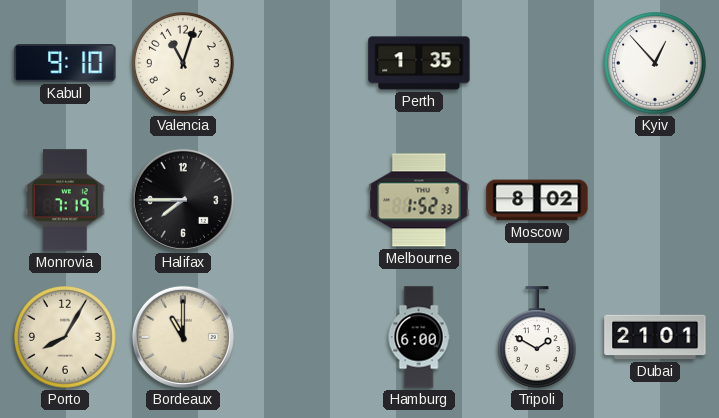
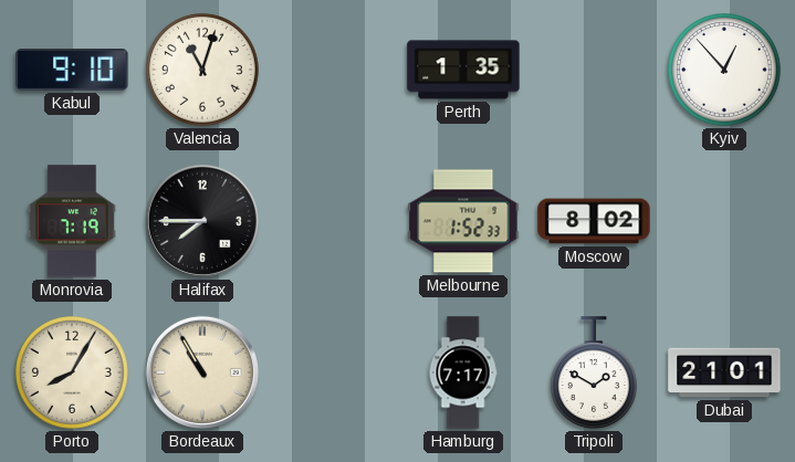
Bordeaux: 11:00 -> 10:55
Hamburg: 6:00 -> 7:17
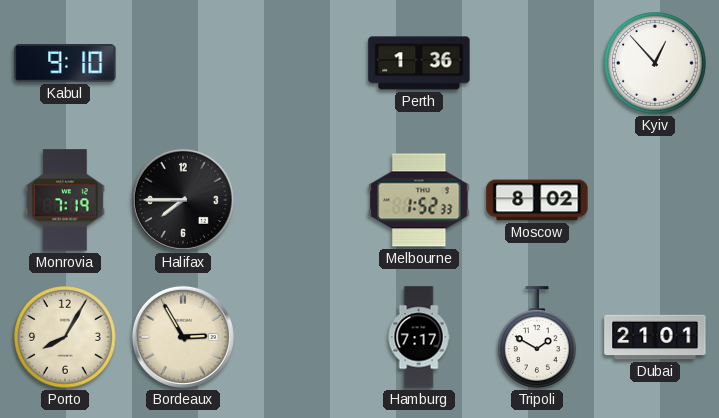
Valencia: 11:03 -> none
Perth: 1:35 -> 1:36
Bordeaux: 10:55 -> 2:55
